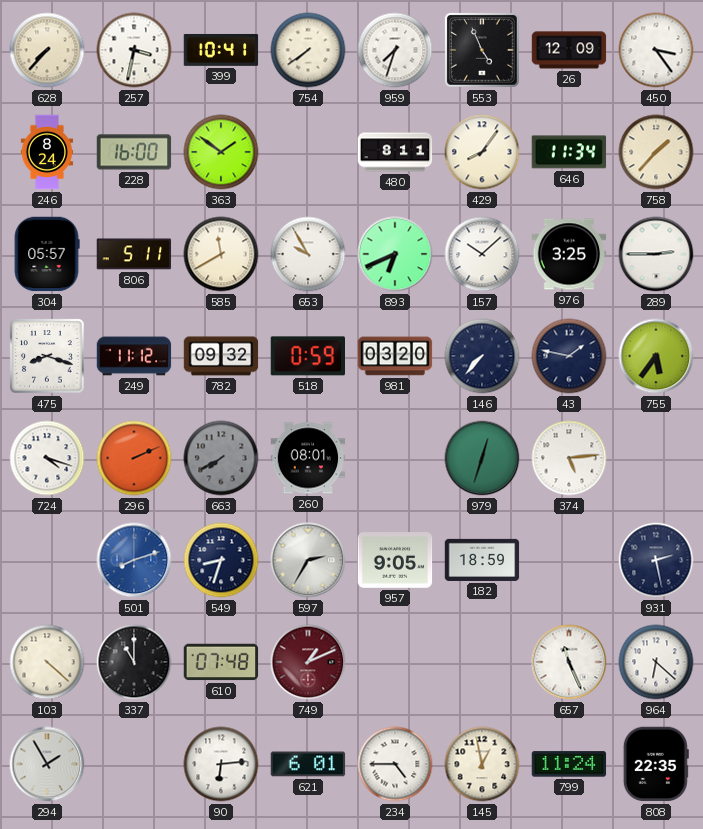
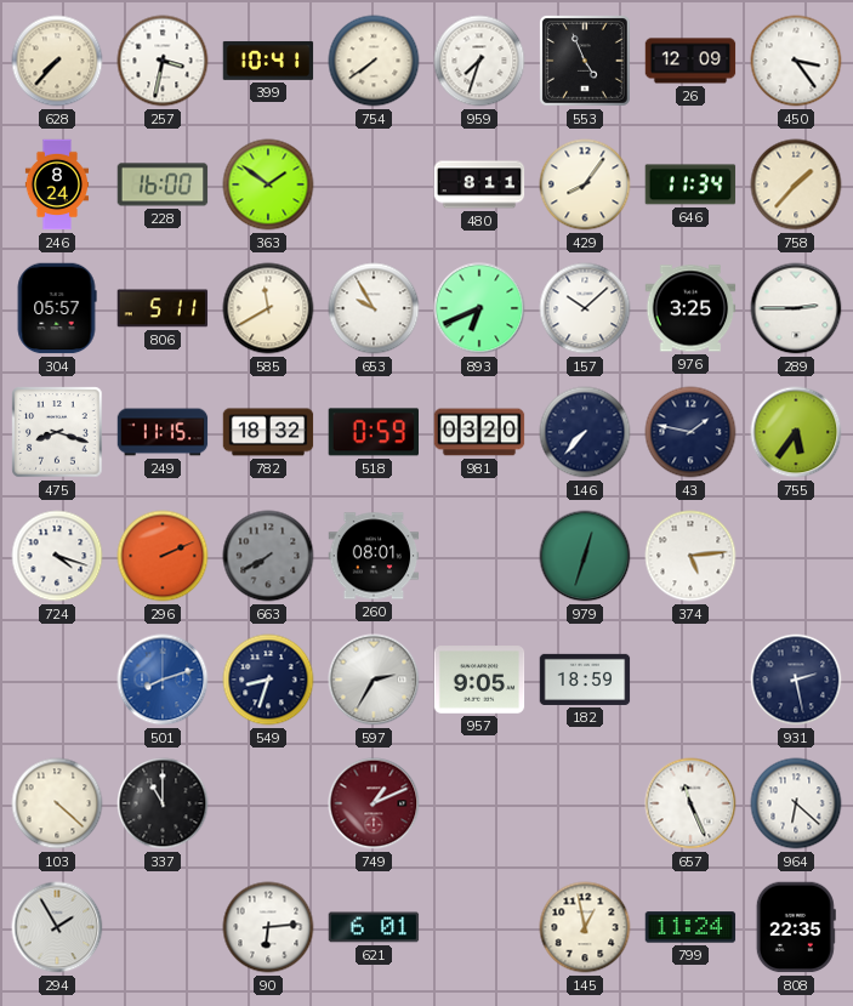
249: 11:12 -> 11:15
782: 09:32 -> 18:32
610: 07:48 -> none
234: 4:45 -> none
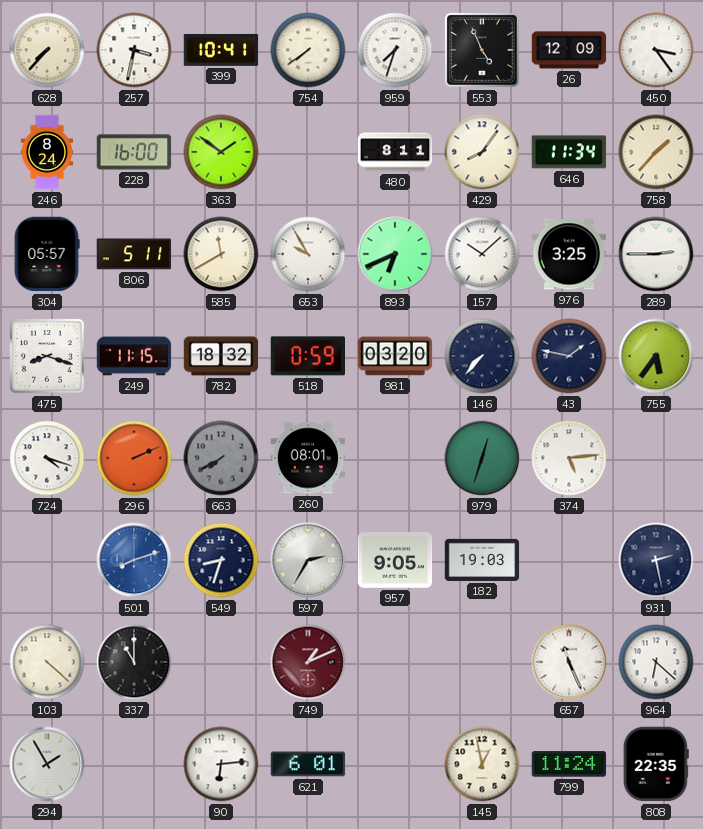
182: 18:59 -> 19:03
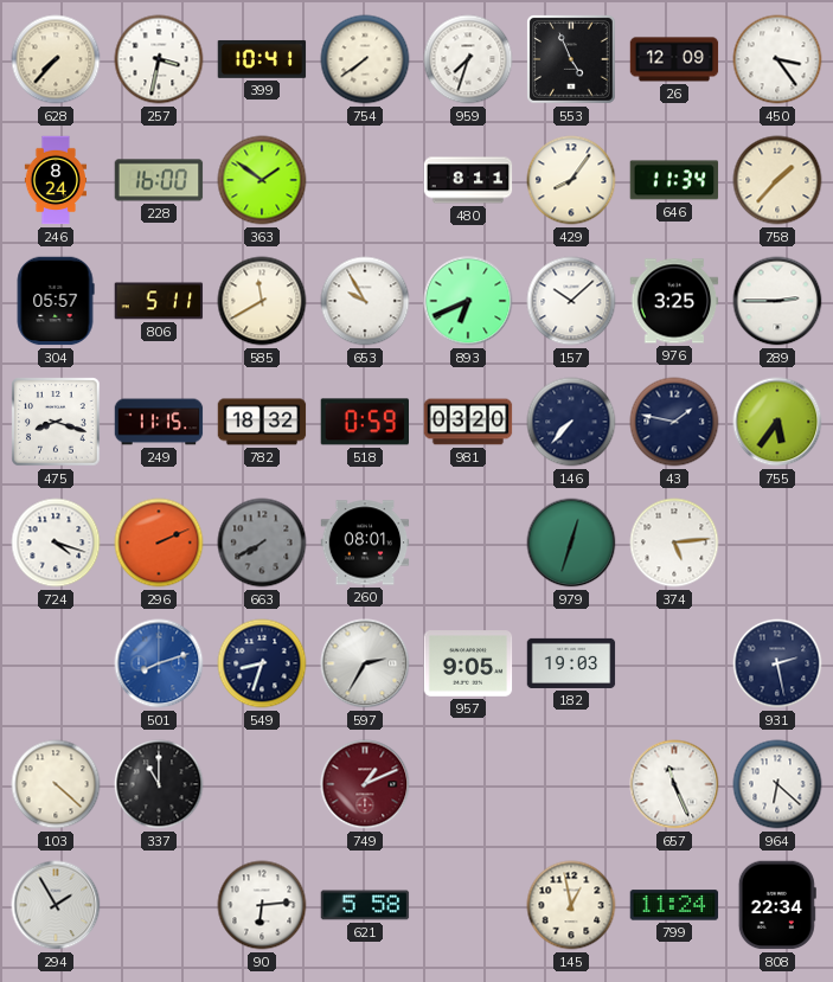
621: 6:01 -> 5:58
808: 22:35 -> 22:34
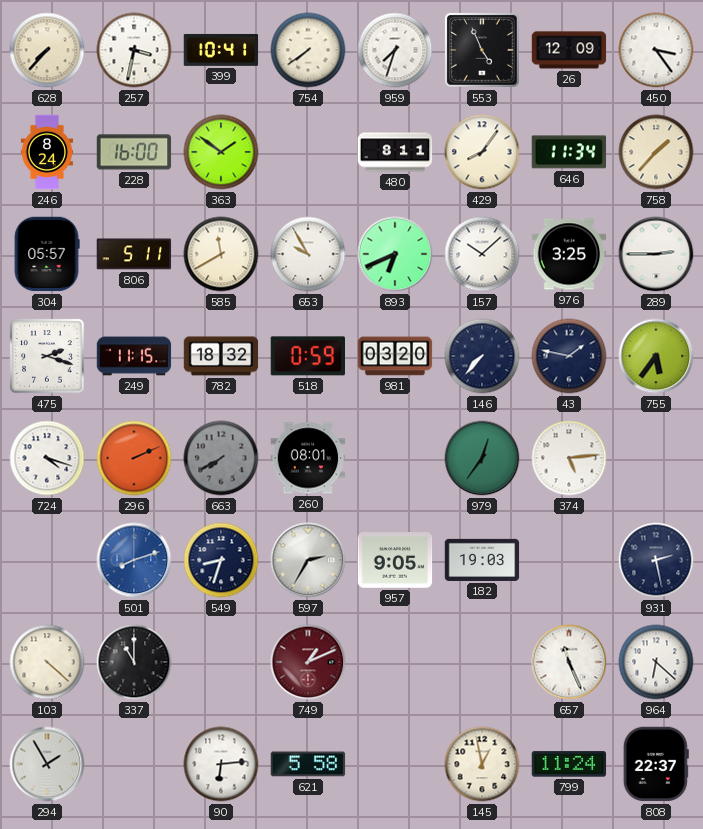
475: 8:18 -> 2:18
979: 12:33 -> 12:36
808: 22:34 -> 22:37
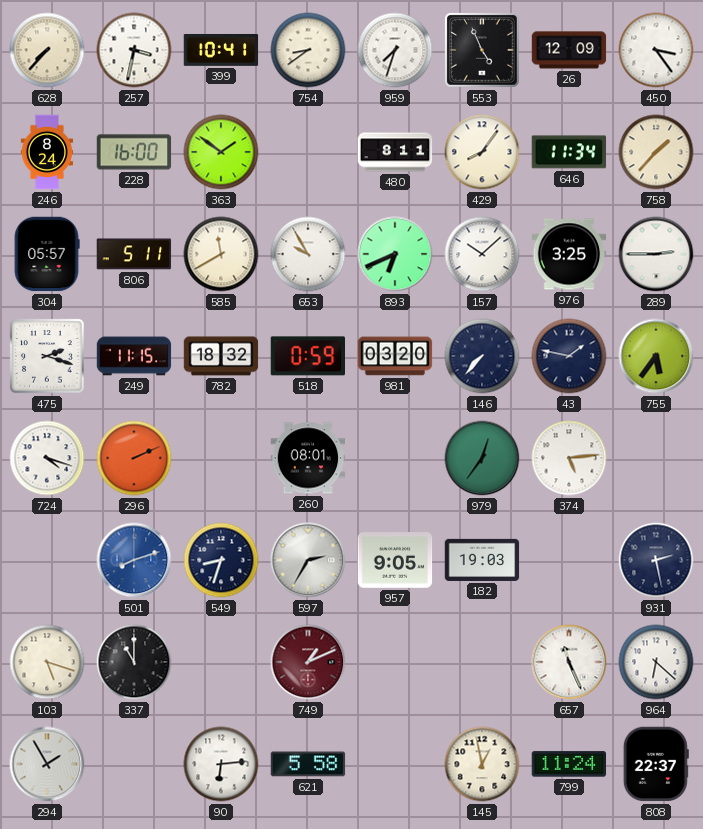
754: 7:39 -> 8:39
663: 7:40 -> none
103: 4:22 -> 5:18
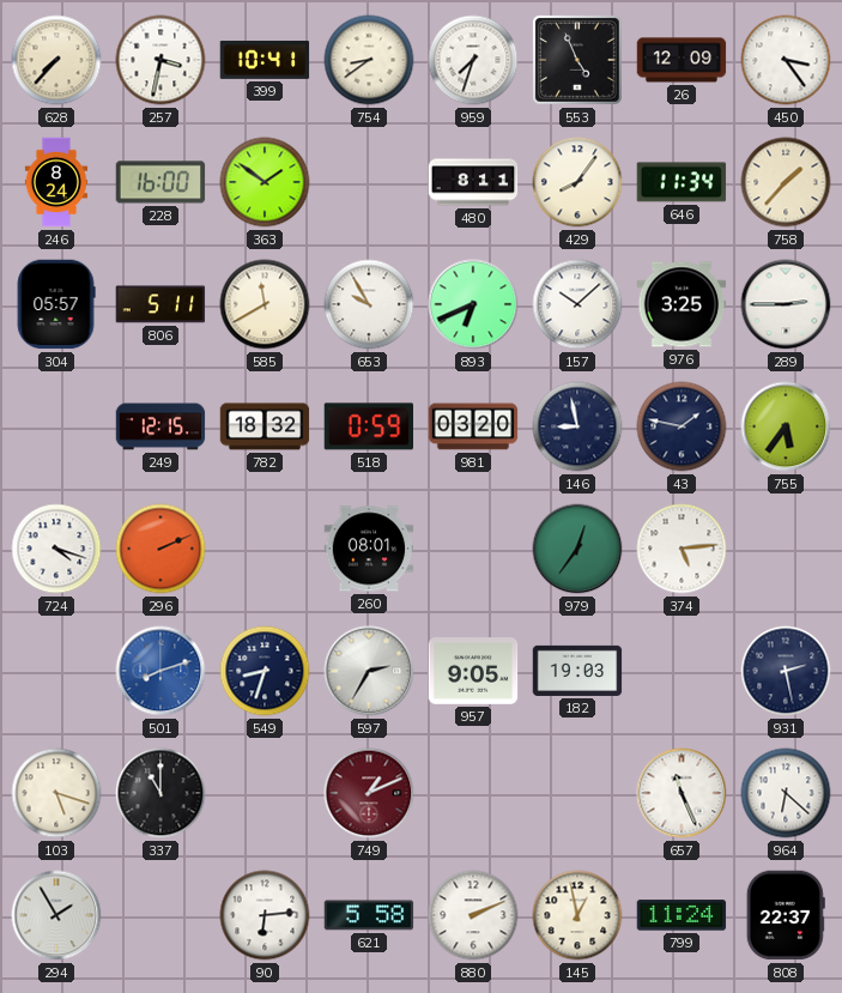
475: 2:18 -> none
249: 11:15 -> 12:15
146: 7:37 -> 8:58
880: none -> 2:11
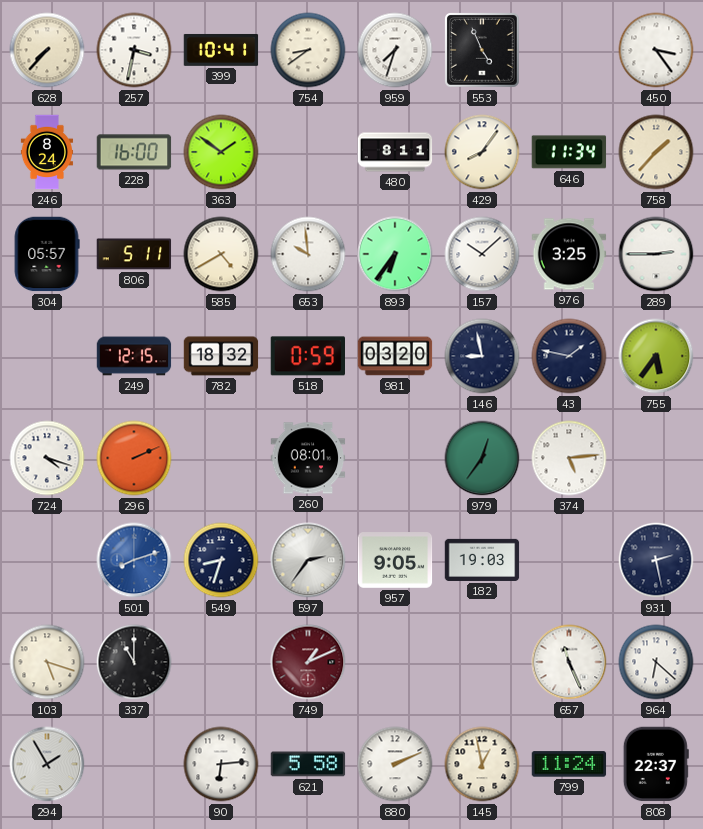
26: 12:09 -> none
585: 11:40 -> 4:40
653: 9:55 -> 9:59
893: 6:41 -> 6:36
597: 2:35 -> 2:36
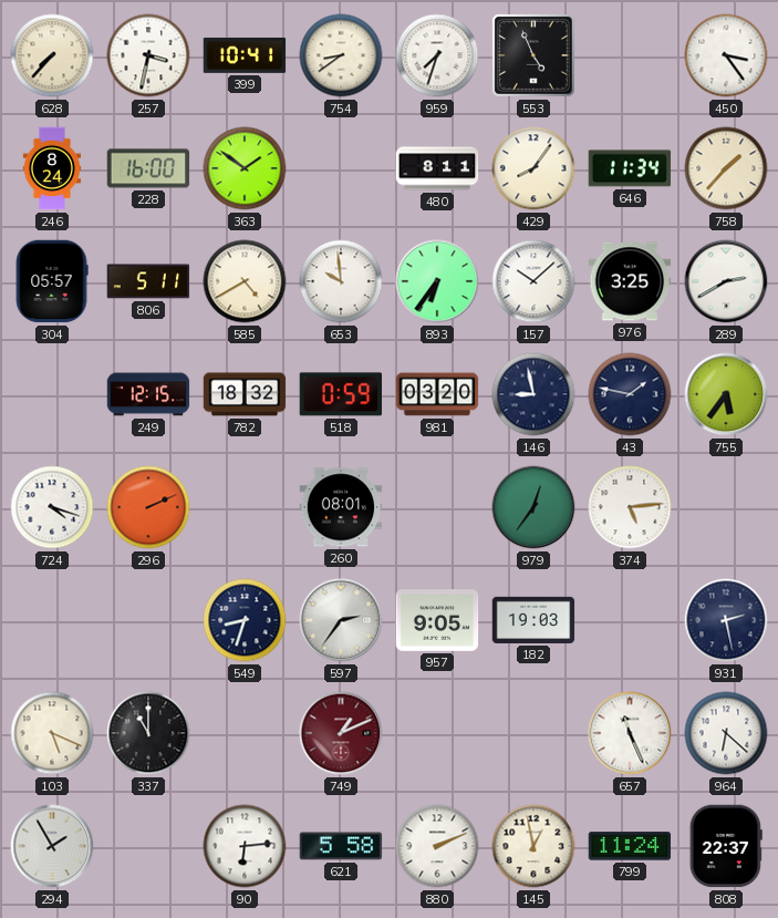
289: 2:45 -> 2:40
501: 8:12 -> none
103: 5:18 -> 5:19
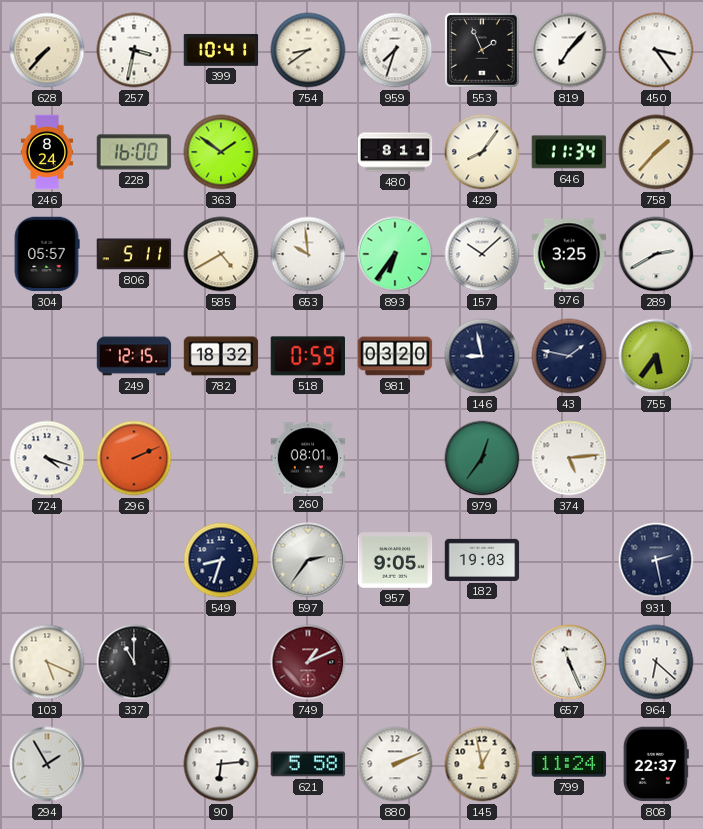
553: 4:56 -> 1:56
819: none -> 7:07
